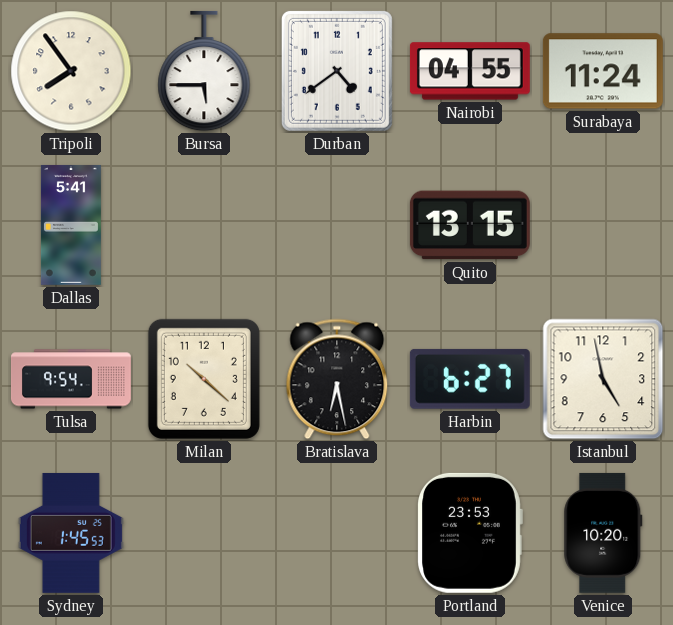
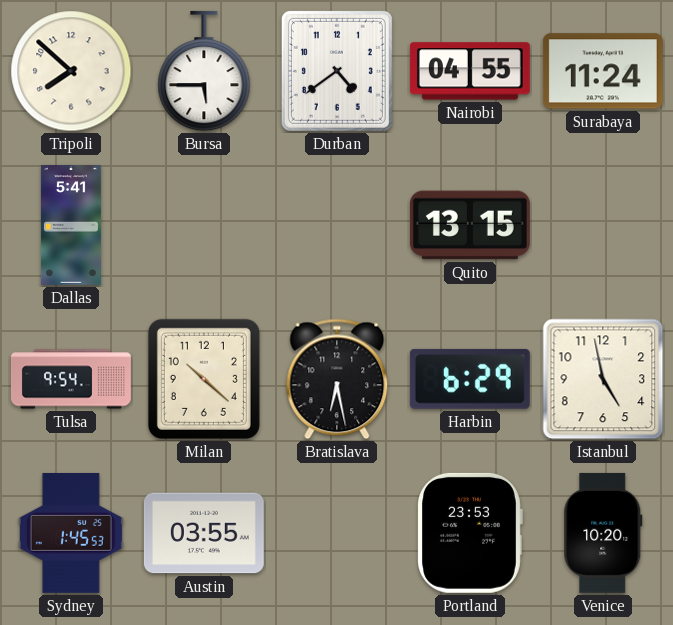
Tripoli: 7:54 -> 7:52
Harbin: 6:27 -> 6:29
Austin: none -> 03:55
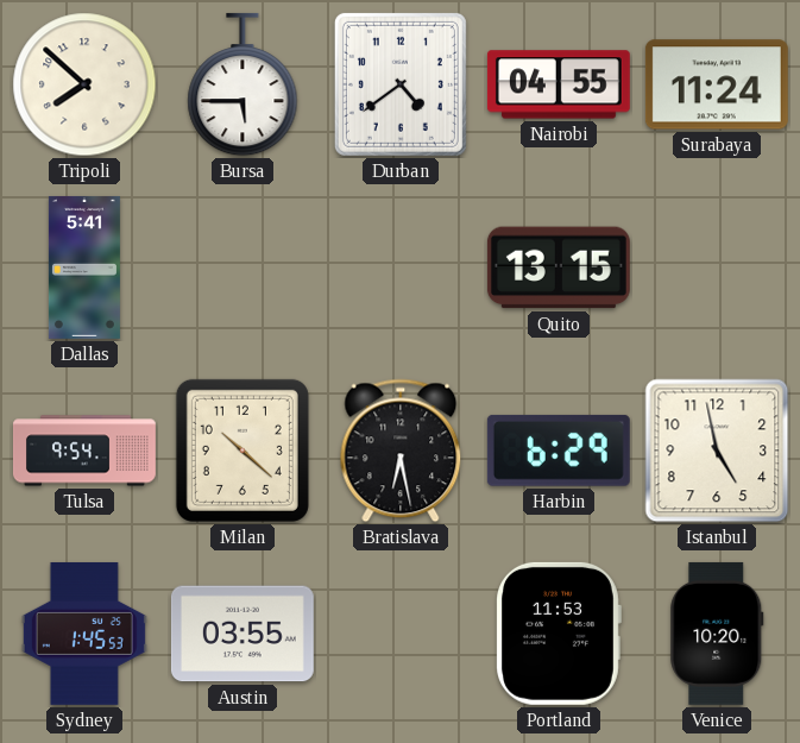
Portland: 23:53 -> 11:53
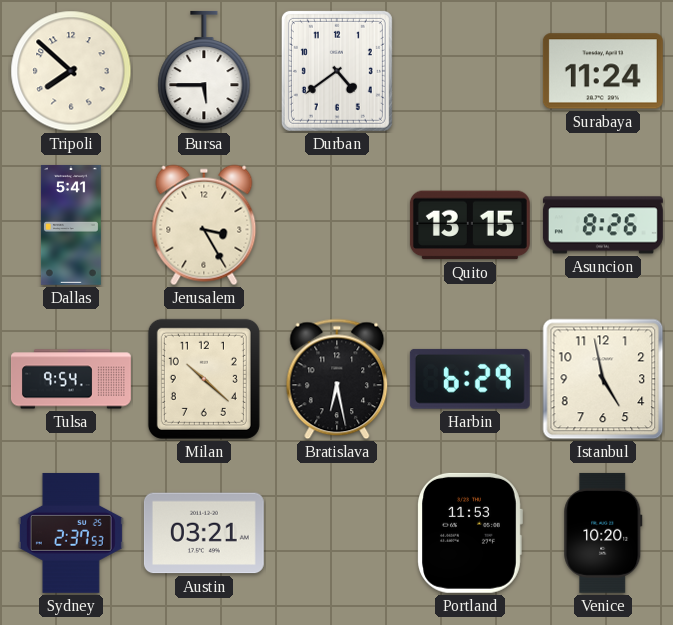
Nairobi: 04:55 -> none
Jerusalem: none -> 3:25
Asuncion: none -> 8:26
Sydney: 1:45 -> 2:37
Austin: 03:55 -> 03:21
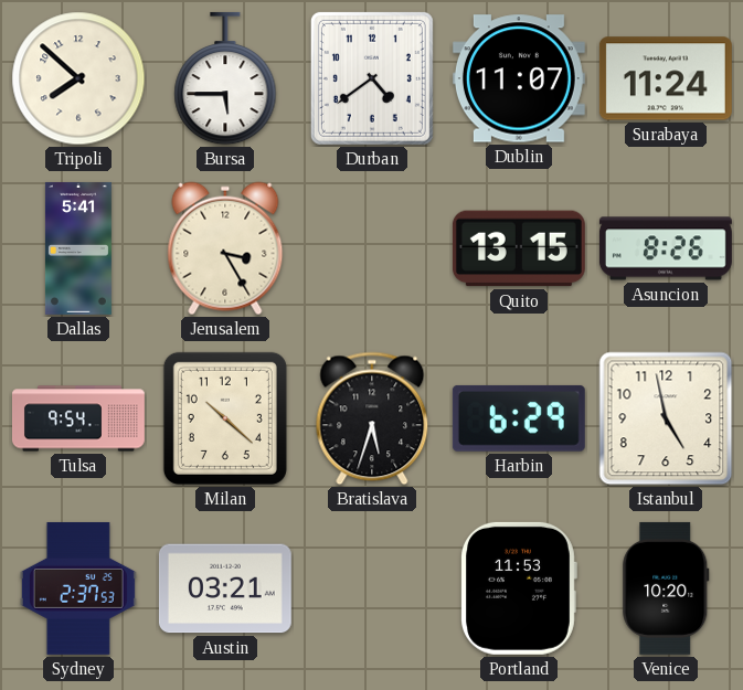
Dublin: none -> 11:07
Bratislava: 6:28 -> 5:33
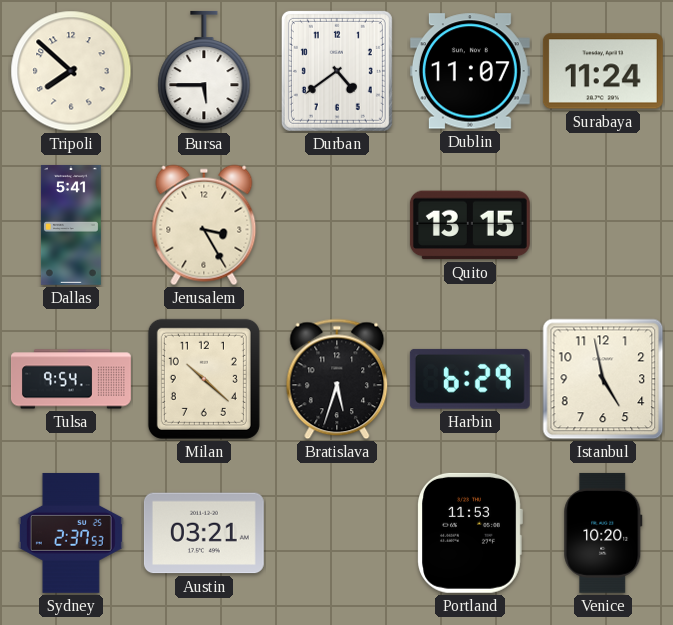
Asuncion: 8:26 -> none
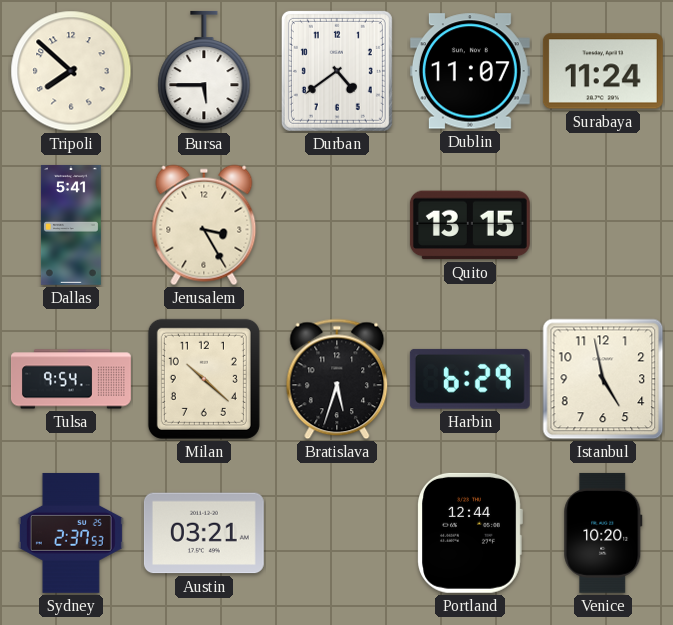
Portland: 11:53 -> 12:44
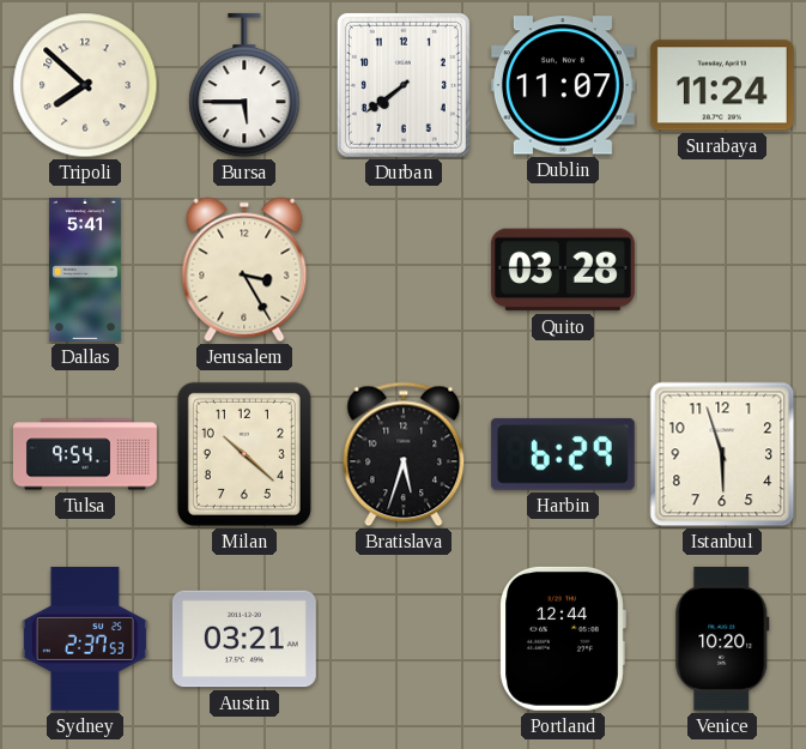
Durban: 4:39 -> 7:39
Quito: 13:15 -> 03:28
Istanbul: 4:58 -> 5:57
